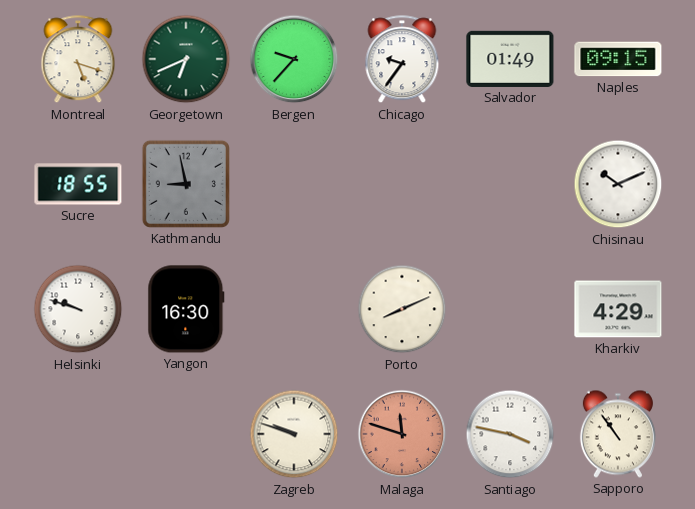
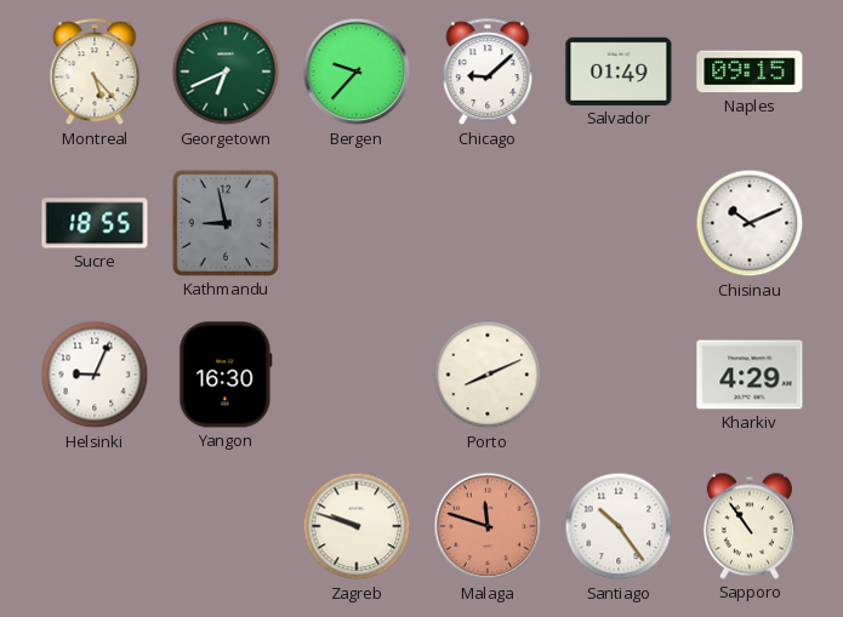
Montreal: 5:18 -> 5:23
Chicago: 9:36 -> 9:08
Helsinki: 9:48 -> 9:04
Santiago: 3:47 -> 10:24
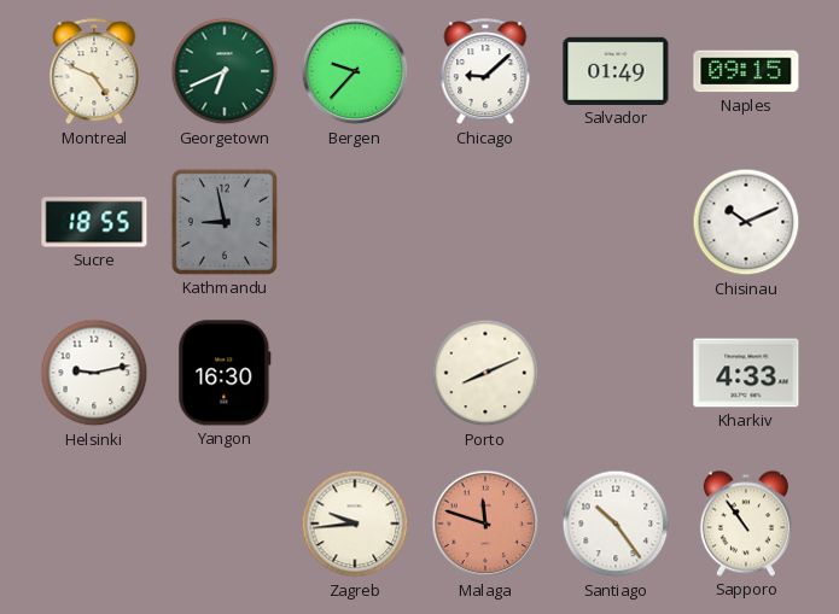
Montreal: 5:23 -> 4:49
Helsinki: 9:04 -> 9:13
Kharkiv: 4:29 -> 4:33
Zagreb: 9:48 -> 9:44
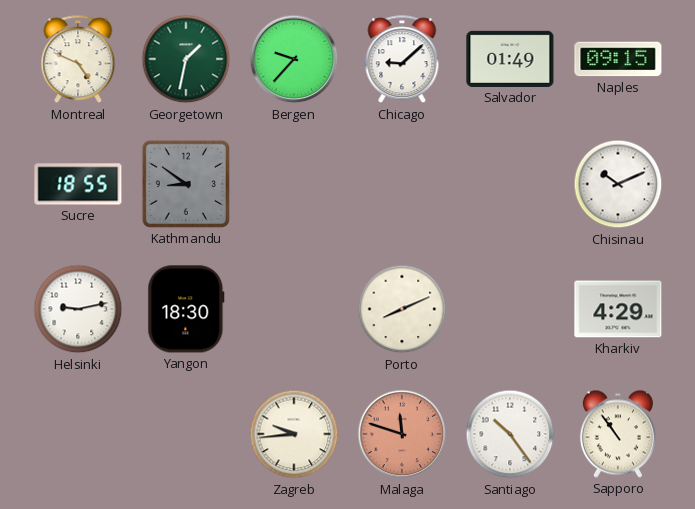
Georgetown: 6:41 -> 1:32
Kathmandu: 8:58 -> 8:51
Yangon: 16:30 -> 18:30
Kharkiv: 4:33 -> 4:29
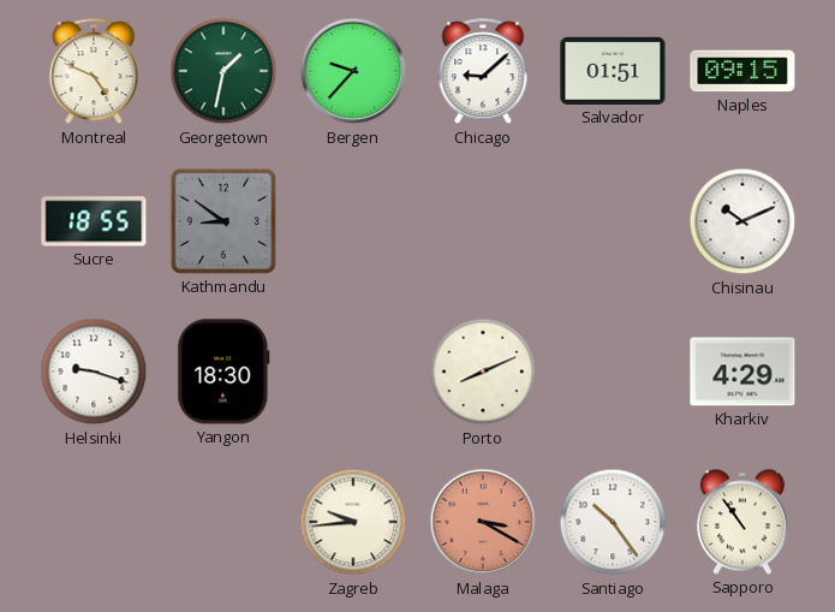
Salvador: 01:49 -> 01:51
Helsinki: 9:13 -> 9:18
Malaga: 11:48 -> 3:20
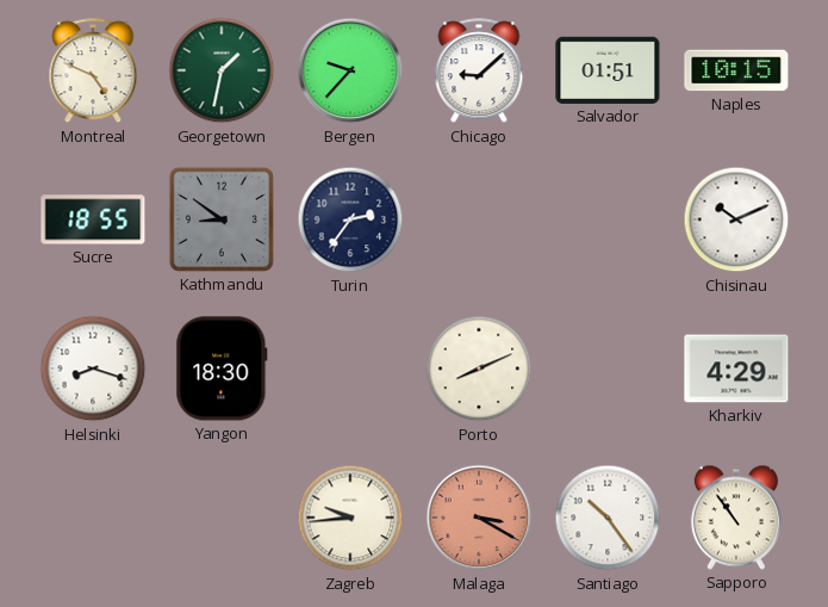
Naples: 09:15 -> 10:15
Turin: none -> 2:36
Helsinki: 9:18 -> 8:18
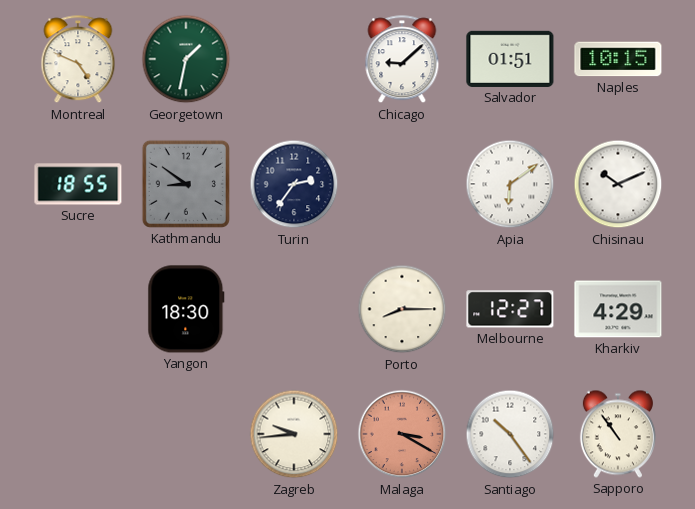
Bergen: 9:37 -> none
Apia: none -> 6:09
Helsinki: 8:18 -> none
Porto: 8:11 -> 8:15
Melbourne: none -> 12:27
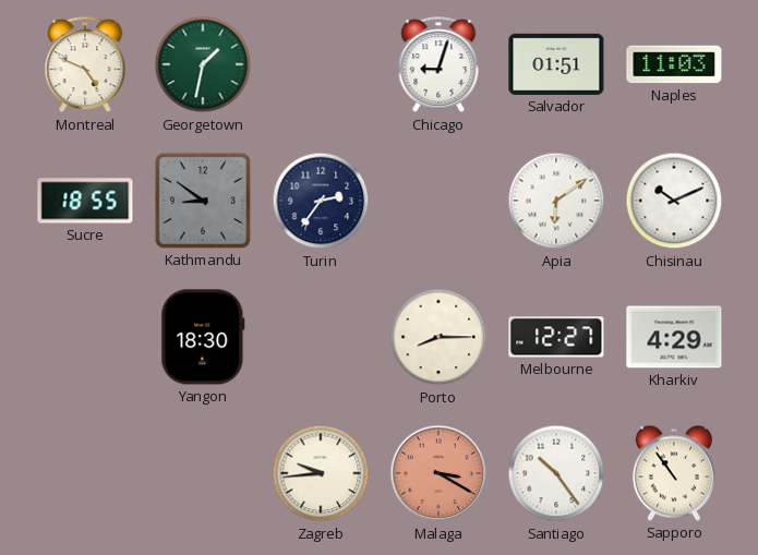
Chicago: 9:08 -> 9:03
Naples: 10:15 -> 11:03
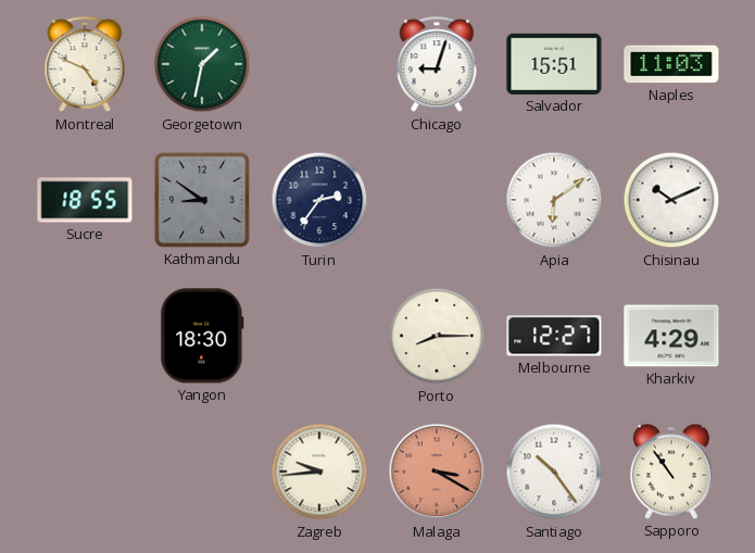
Salvador: 01:51 -> 15:51
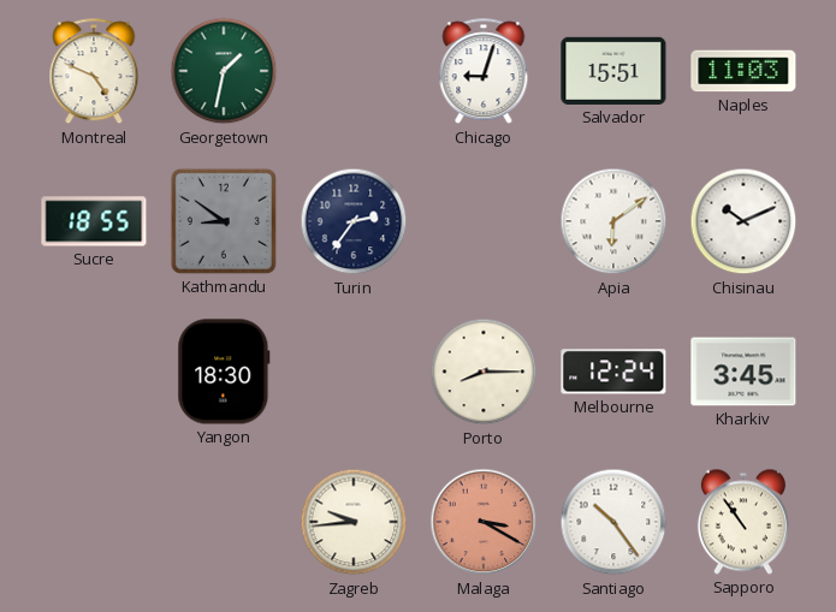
Melbourne: 12:27 -> 12:24
Kharkiv: 4:29 -> 3:45
